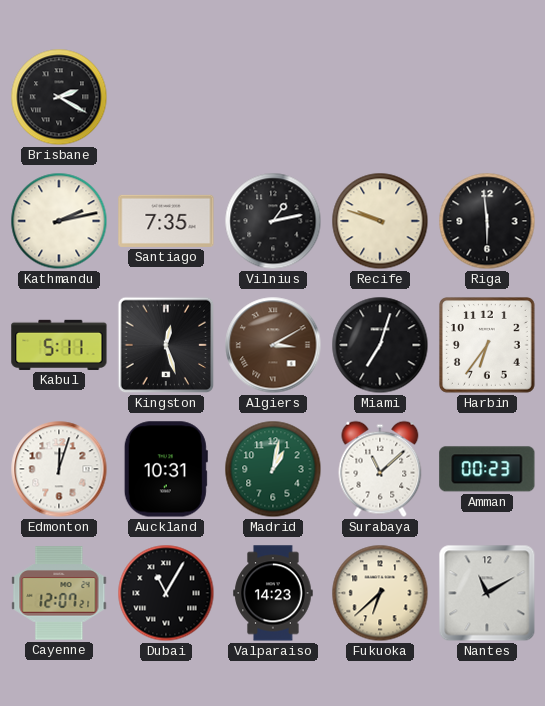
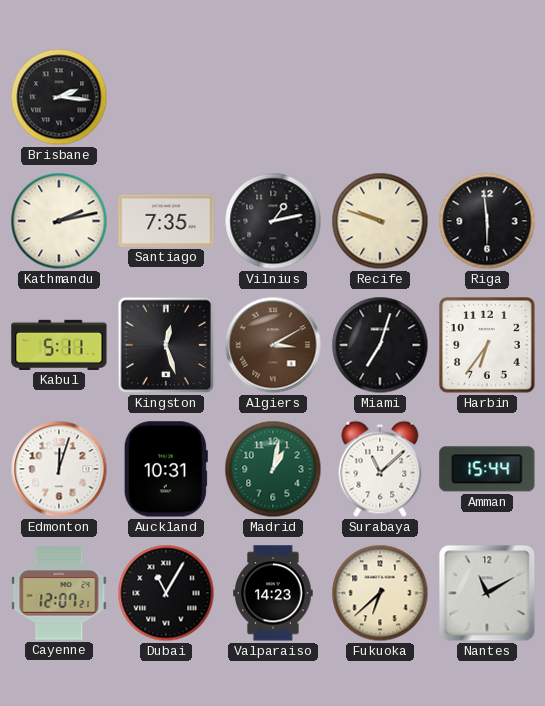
Brisbane: 2:20 -> 2:16
Amman: 00:23 -> 15:44
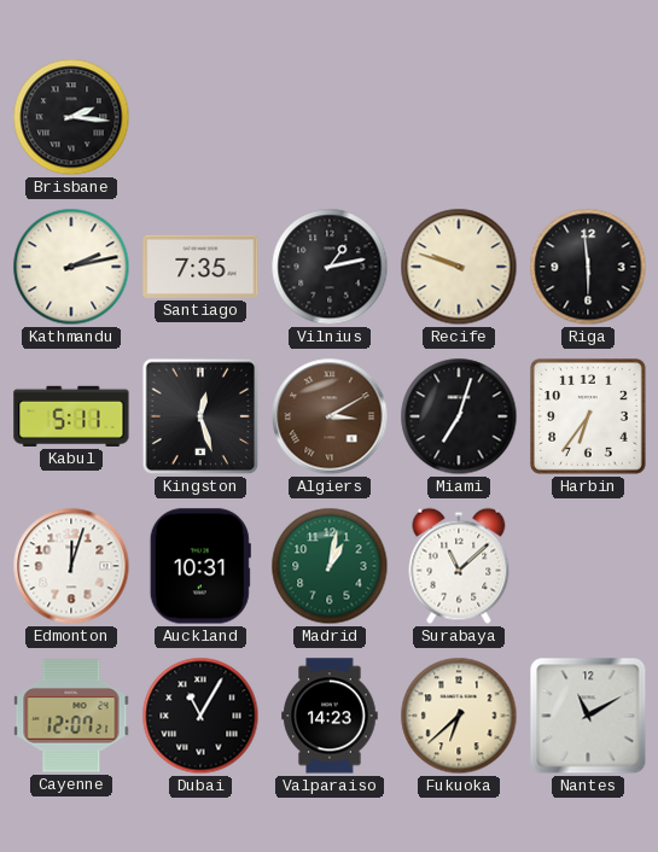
Amman: 15:44 -> none
